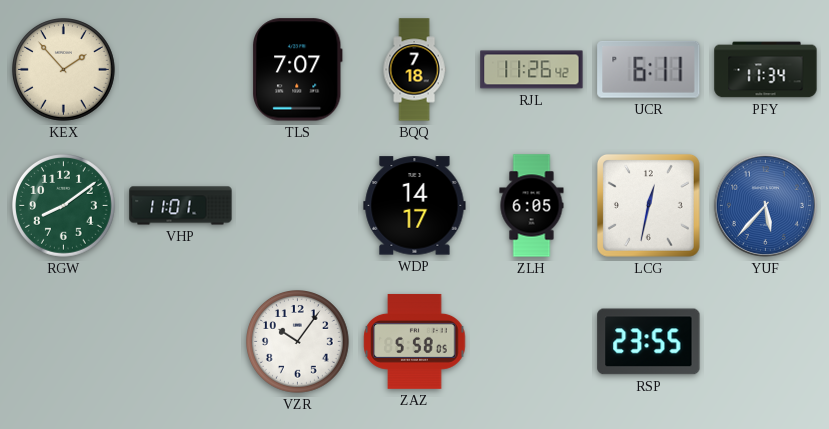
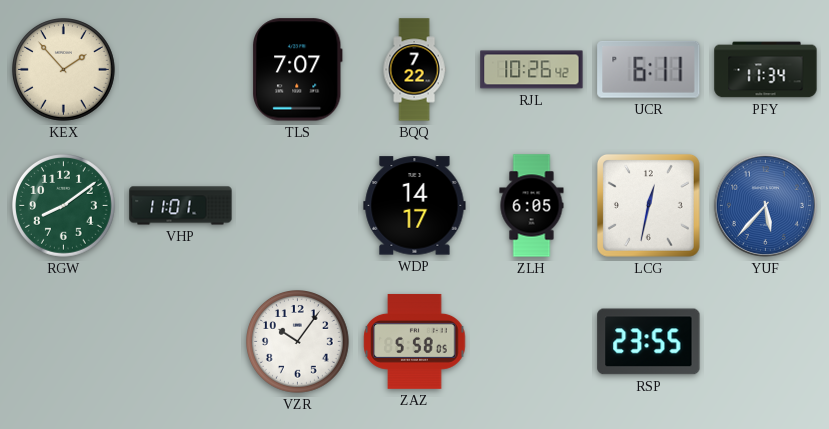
BQQ: 7:18 -> 7:22
RJL: 11:26 -> 10:26
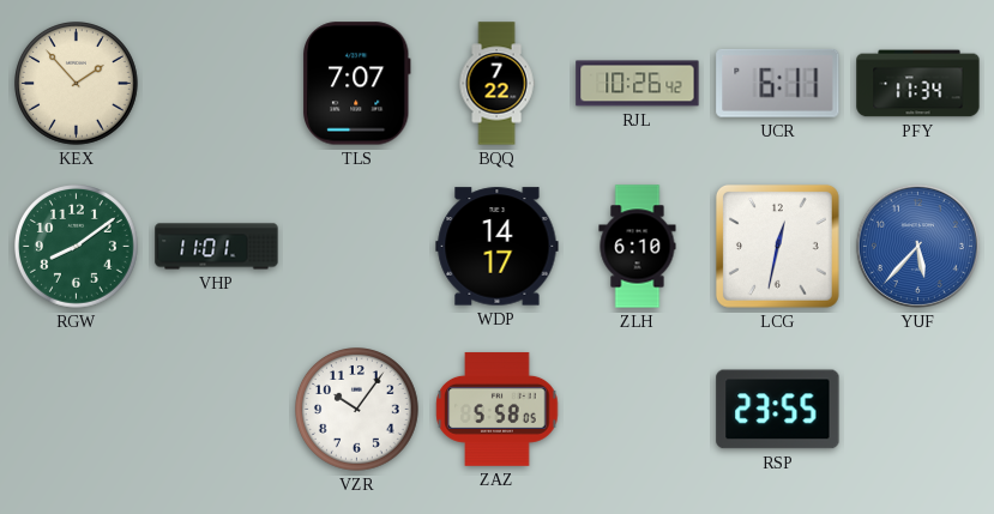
ZLH: 6:05 -> 6:10
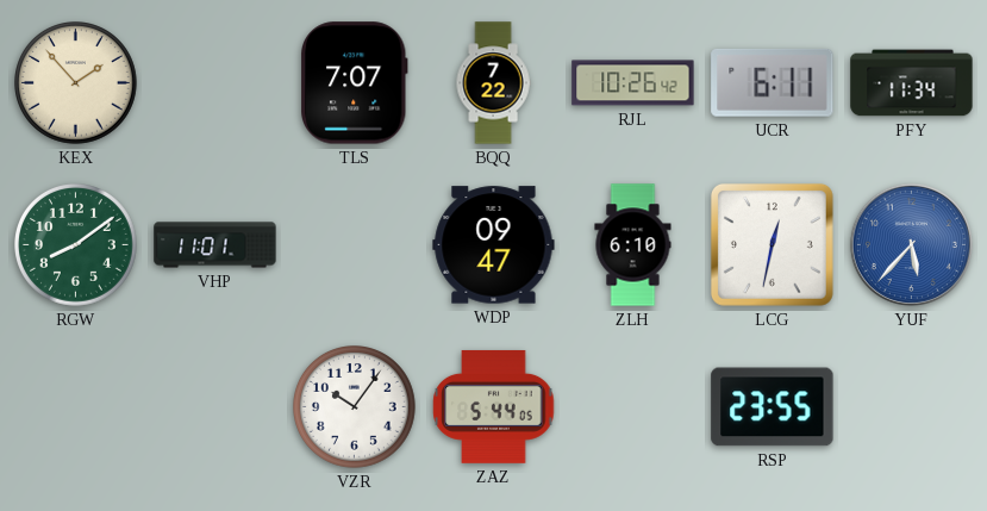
WDP: 14:17 -> 09:47
ZAZ: 5:58 -> 5:44
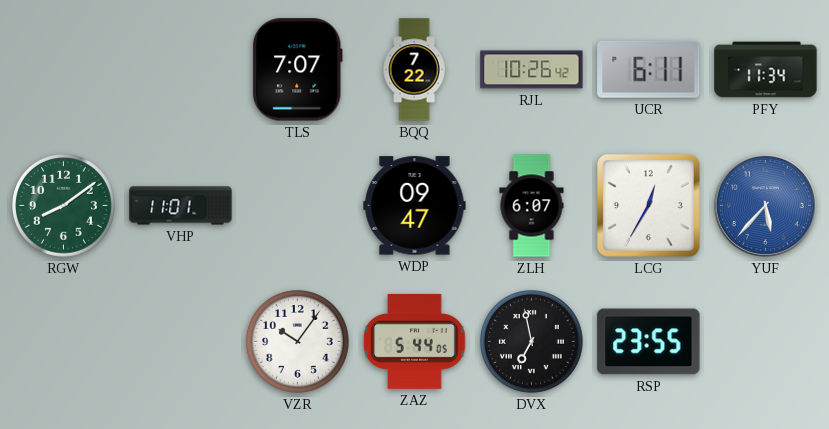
KEX: 1:53 -> none
ZLH: 6:10 -> 6:07
LCG: 12:32 -> 12:35
DVX: none -> 6:58
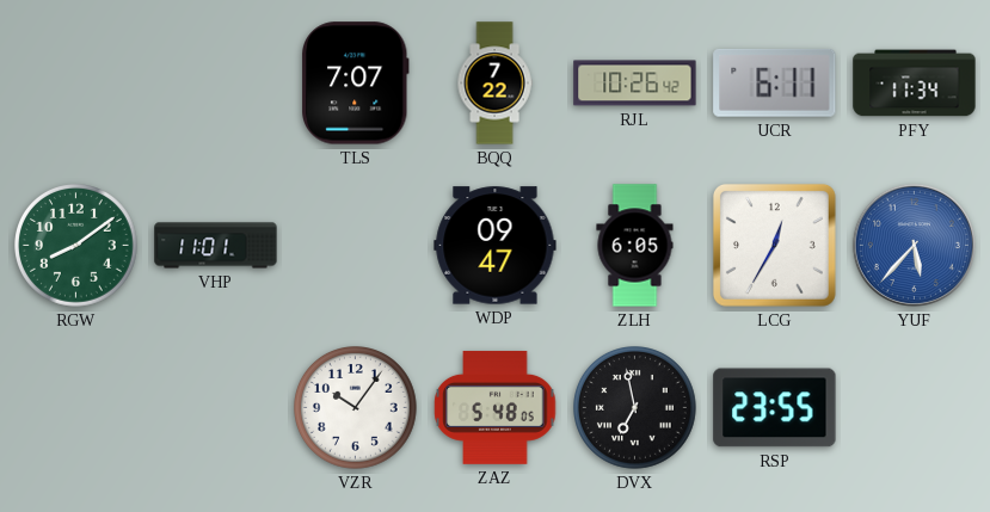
ZLH: 6:07 -> 6:05
ZAZ: 5:44 -> 5:48
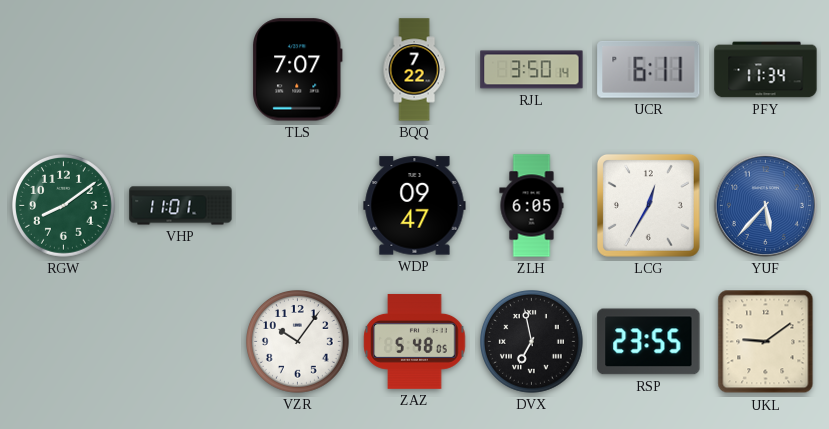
RJL: 10:26 -> 3:50
UKL: none -> 9:09
